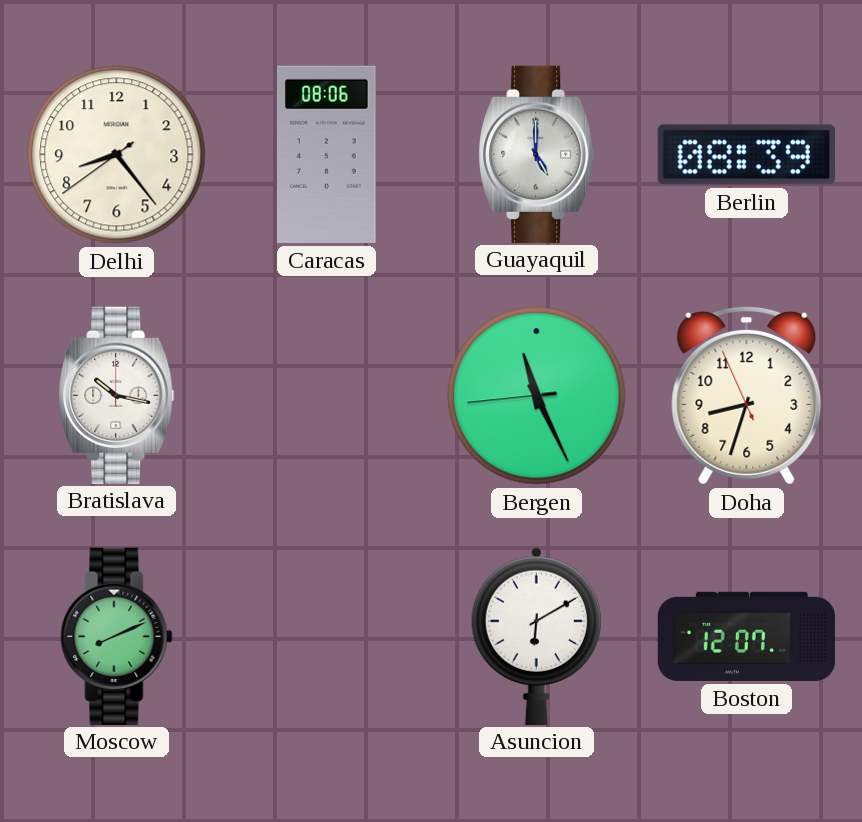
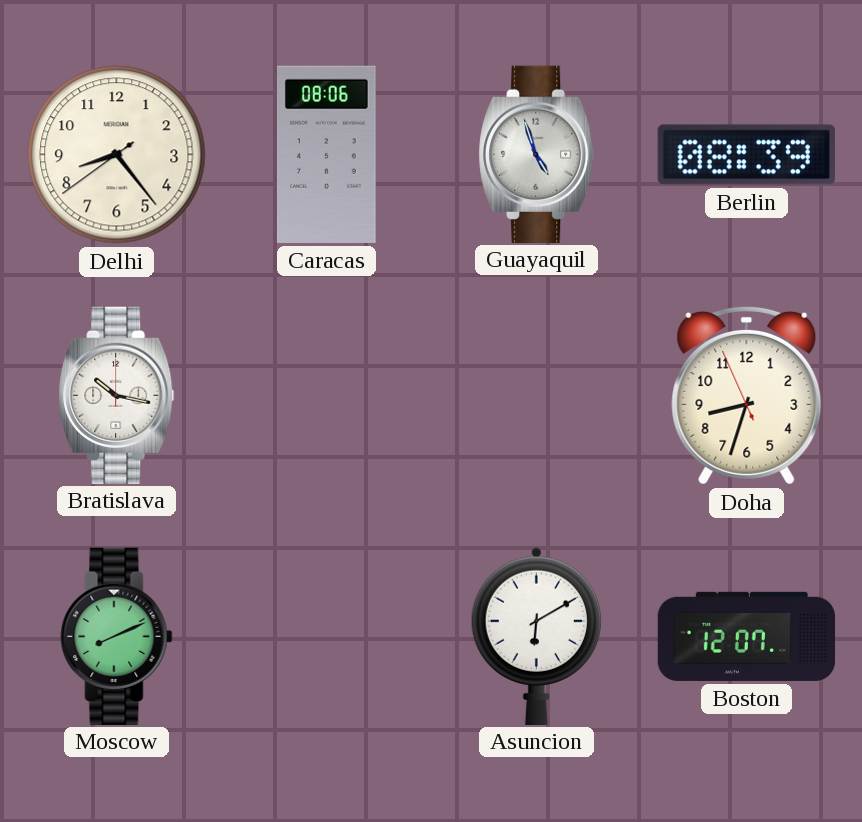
Guayaquil: 5:00 -> 4:57
Bergen: 11:25 -> none
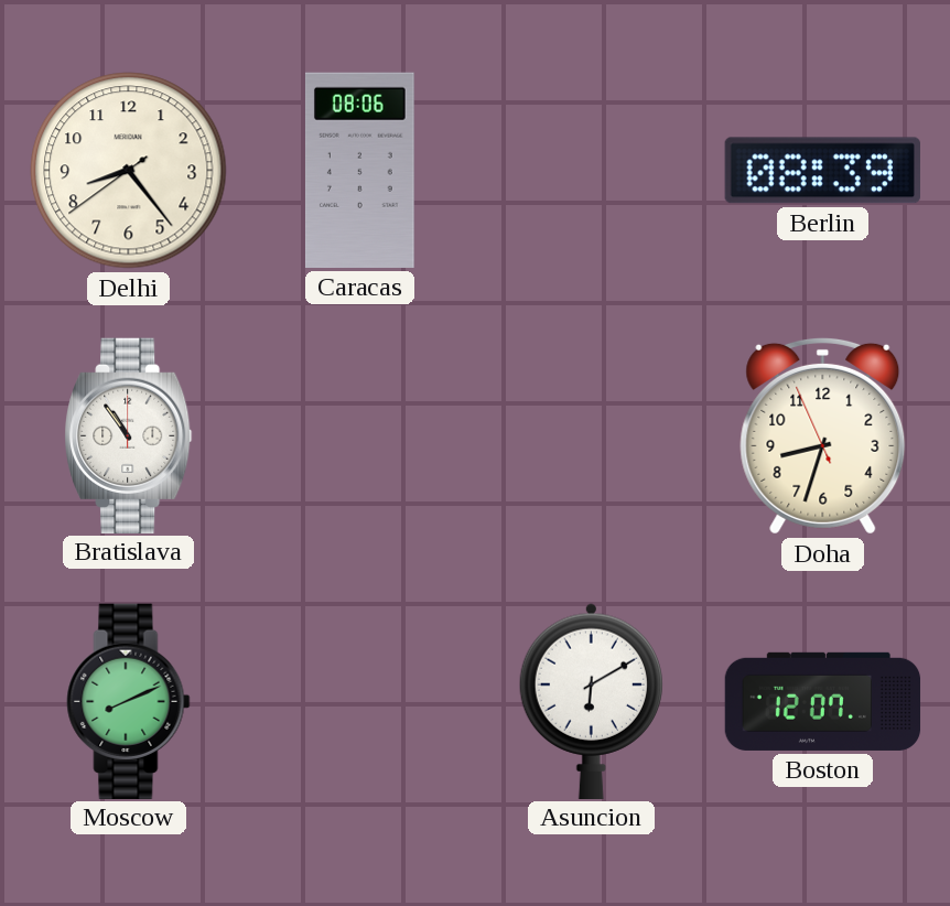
Guayaquil: 4:57 -> none
Bratislava: 10:17 -> 10:54
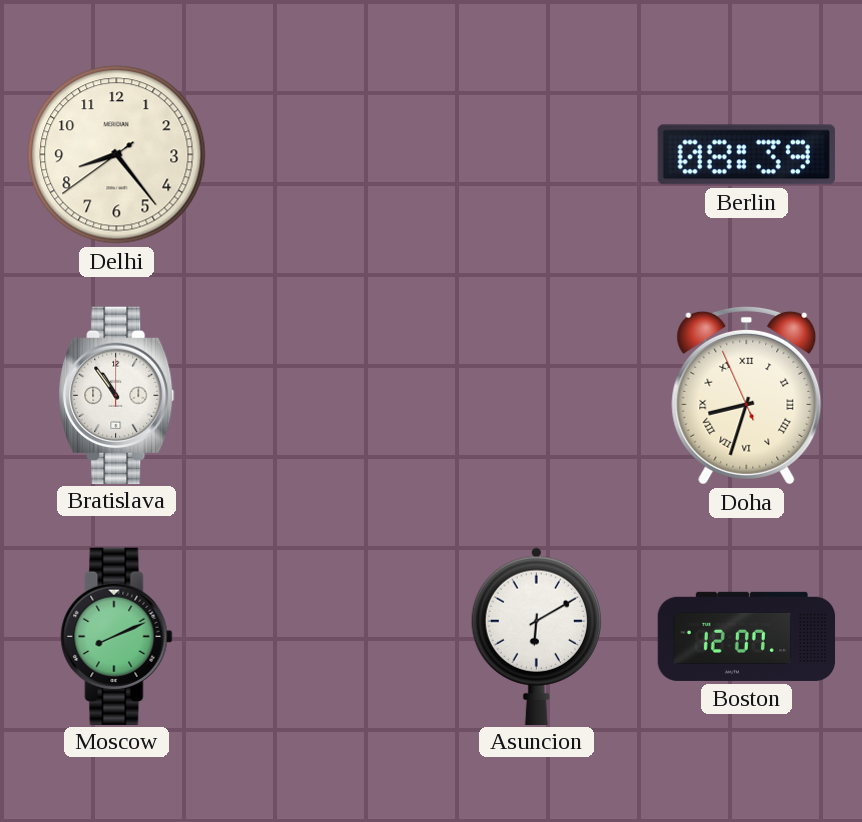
Caracas: 08:06 -> none
Doha numerals: Arabic -> Roman
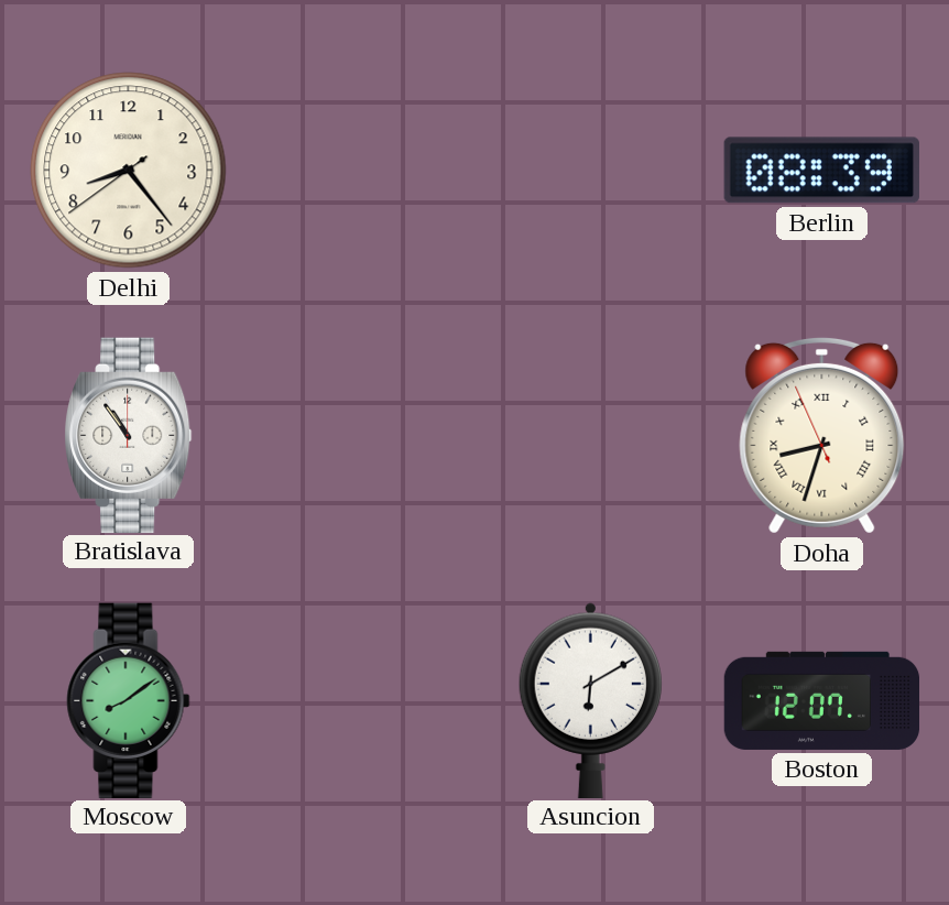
Moscow: 8:11 -> 8:09
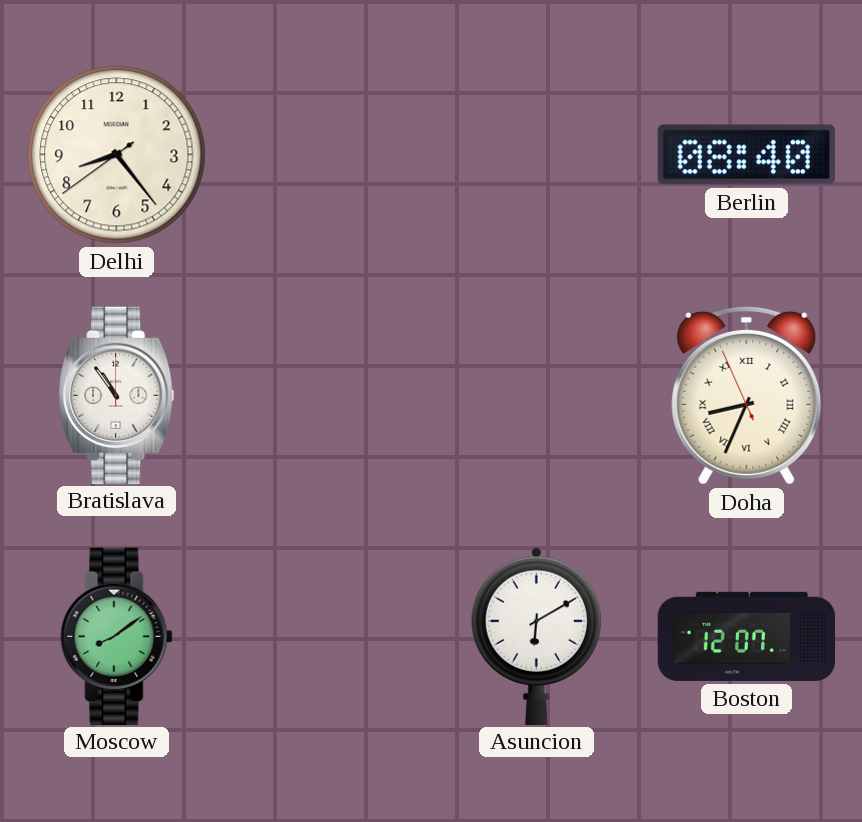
Berlin: 08:39 -> 08:40
Doha: 8:32 -> 8:33
